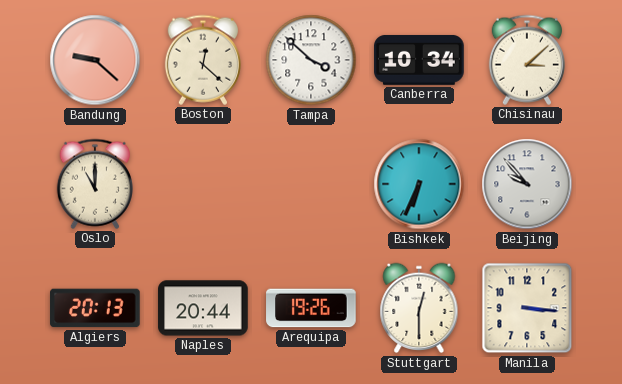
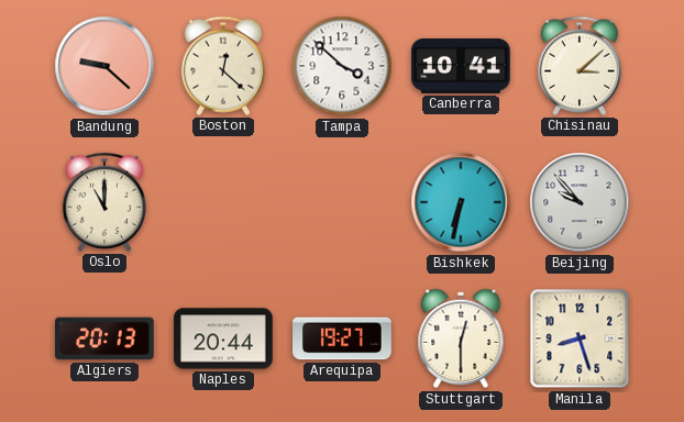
Canberra: 10:34 -> 10:41
Bishkek: 6:34 -> 6:32
Arequipa: 19:26 -> 19:27
Manila: 3:16 -> 8:27
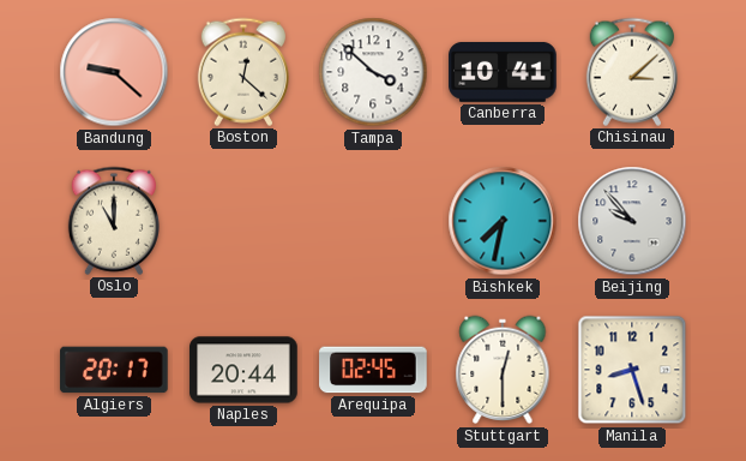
Bishkek: 6:32 -> 7:32
Algiers: 20:13 -> 20:17
Arequipa: 19:27 -> 02:45
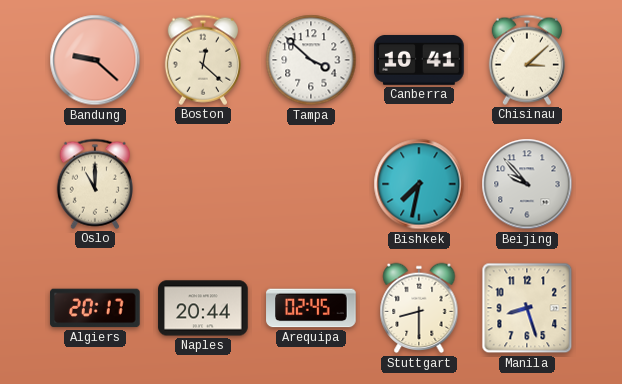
Stuttgart: 12:30 -> 8:30
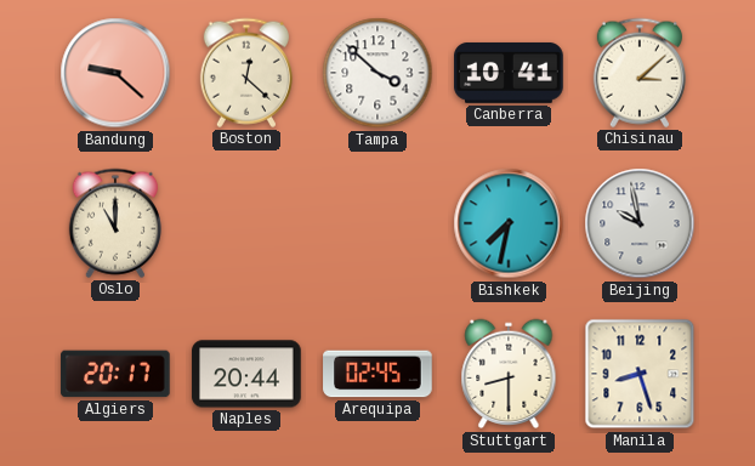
Beijing: 9:53 -> 9:58
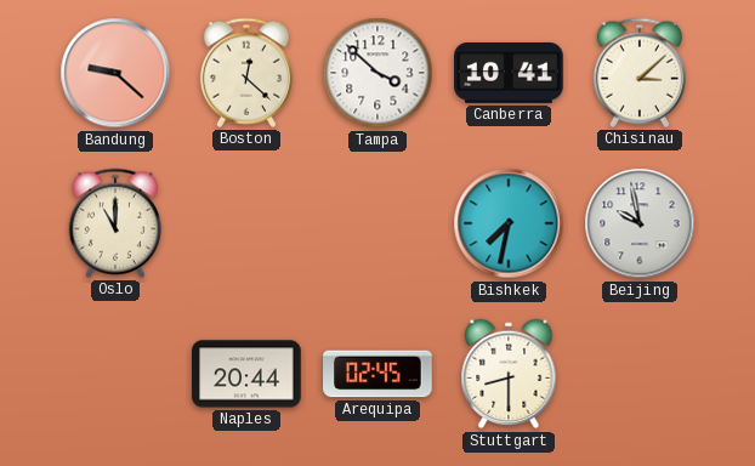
Algiers: 20:17 -> none
Manila: 8:27 -> none
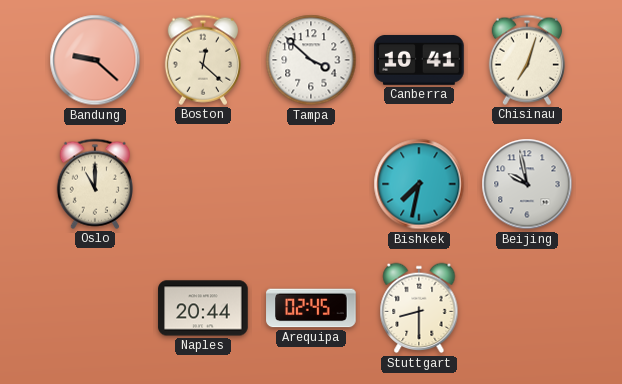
Chisinau: 3:08 -> 7:03
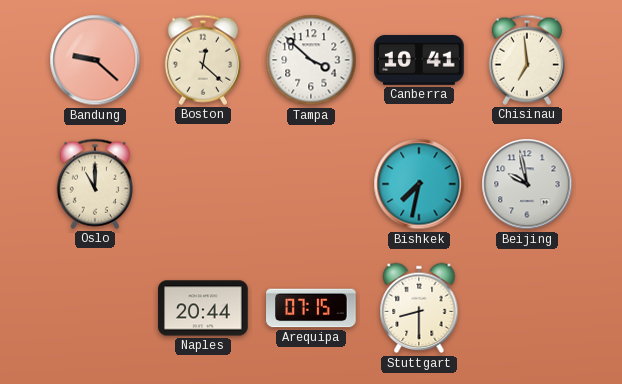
Chisinau: 7:03 -> 6:59
Arequipa: 02:45 -> 07:15
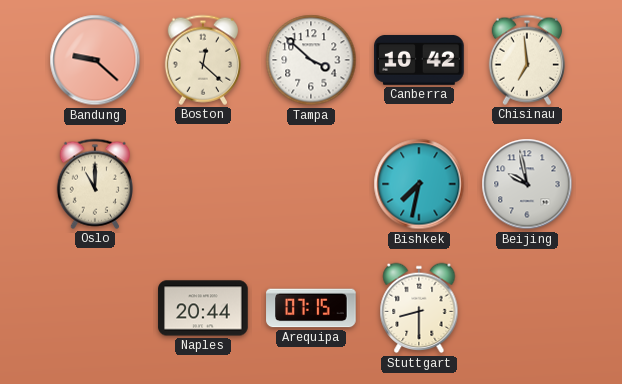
Canberra: 10:41 -> 10:42
